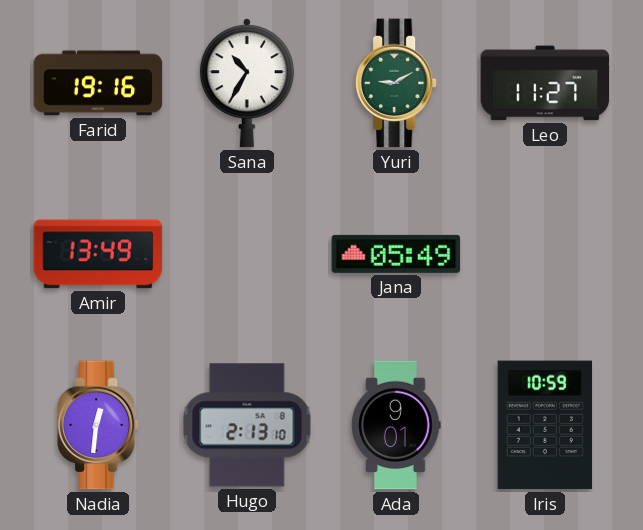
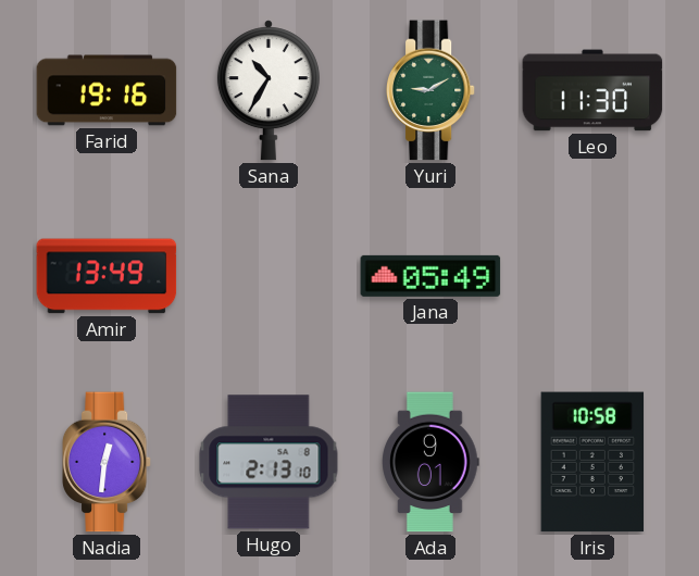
Leo: 11:27 -> 11:30
Iris: 10:59 -> 10:58
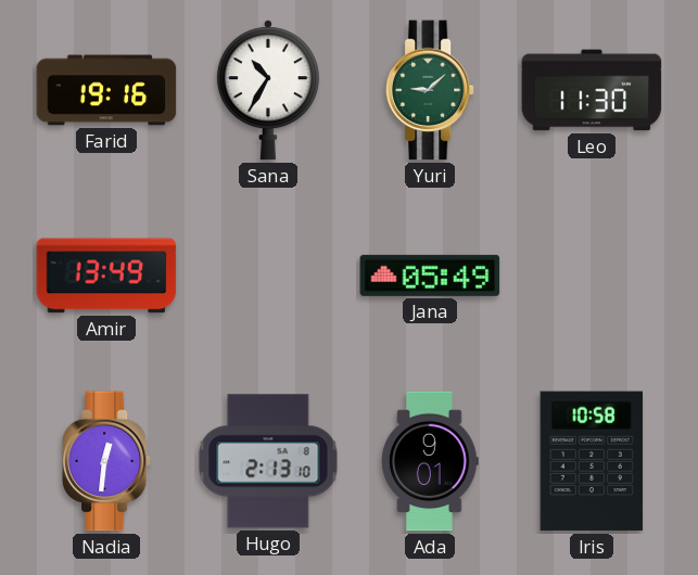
Yuri: 9:10 -> 9:08
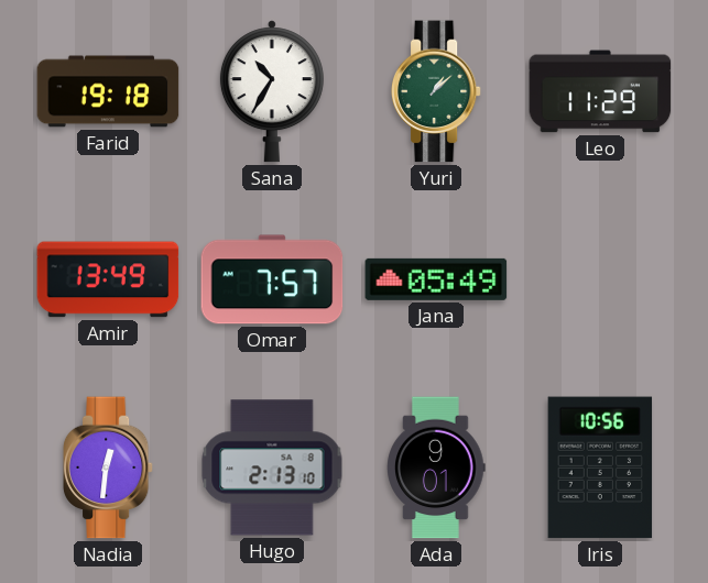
Farid: 19:16 -> 19:18
Yuri: 9:08 -> 1:08
Leo: 11:30 -> 11:29
Omar: none -> 7:57
Iris: 10:58 -> 10:56
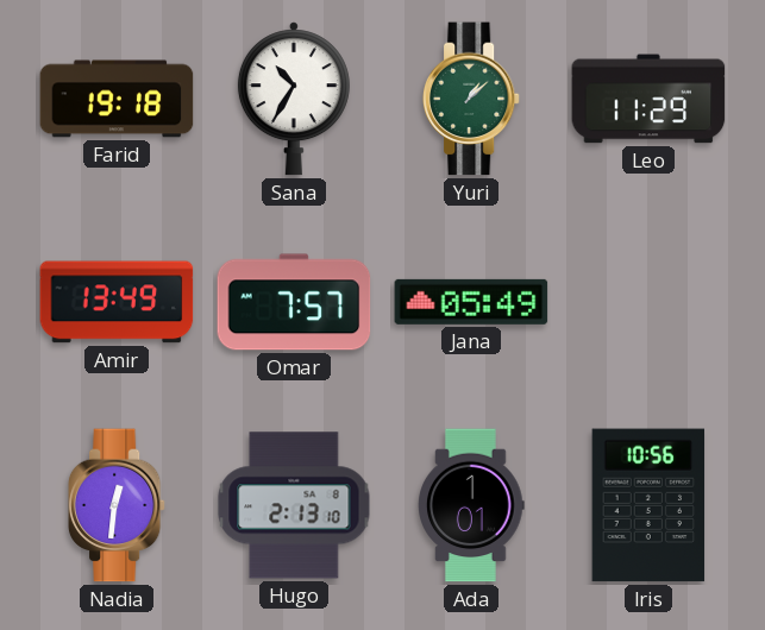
Ada: 9:01 -> 1:01
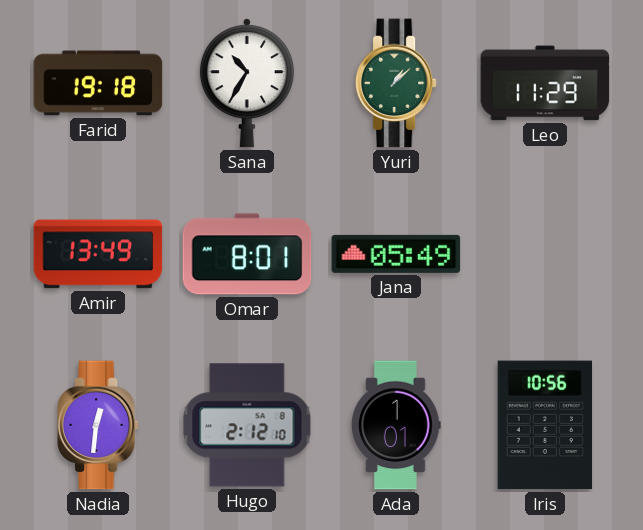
Omar: 7:57 -> 8:01
Hugo: 2:13 -> 2:12
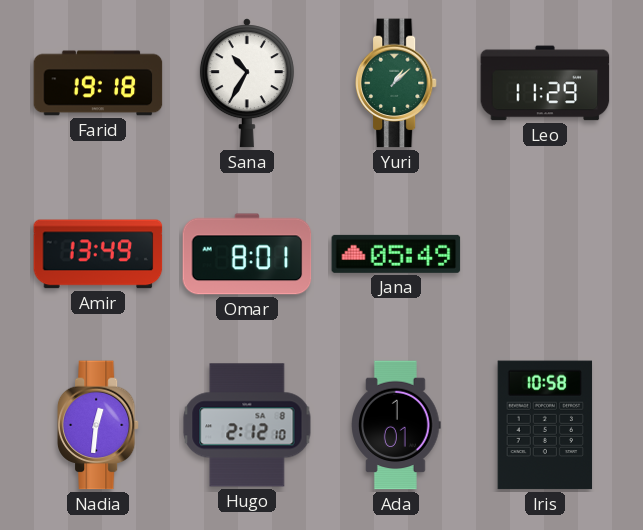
Iris: 10:56 -> 10:58
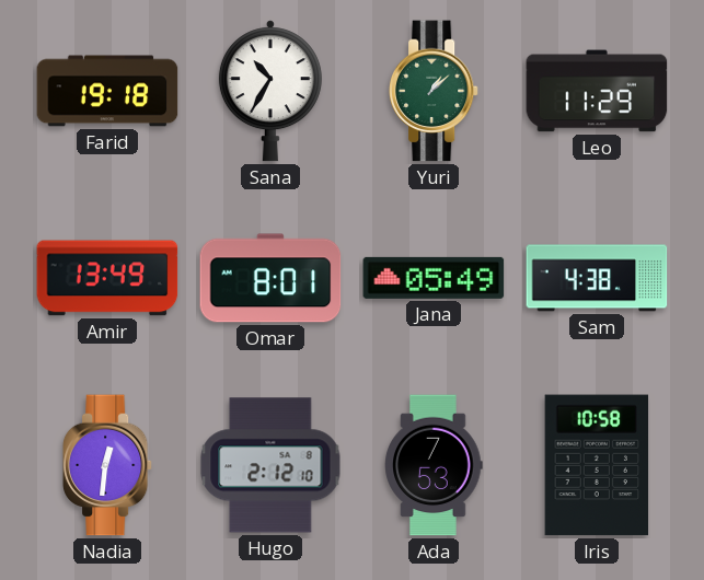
Sam: none -> 4:38
Ada: 1:01 -> 7:53
